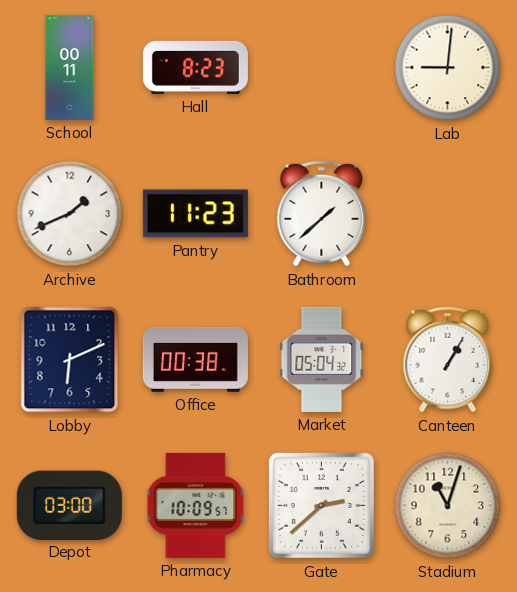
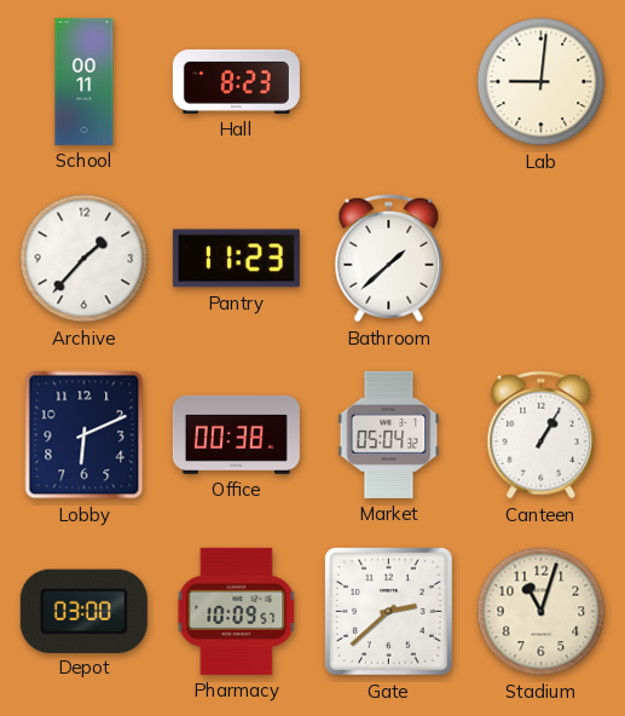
Archive: 1:41 -> 1:37
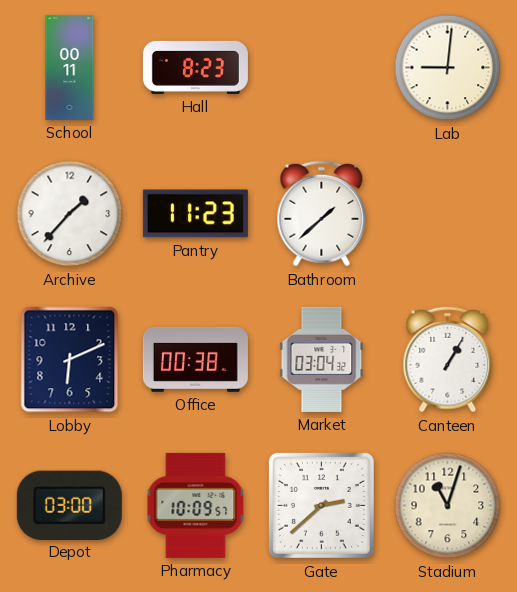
Market: 05:04 -> 03:04
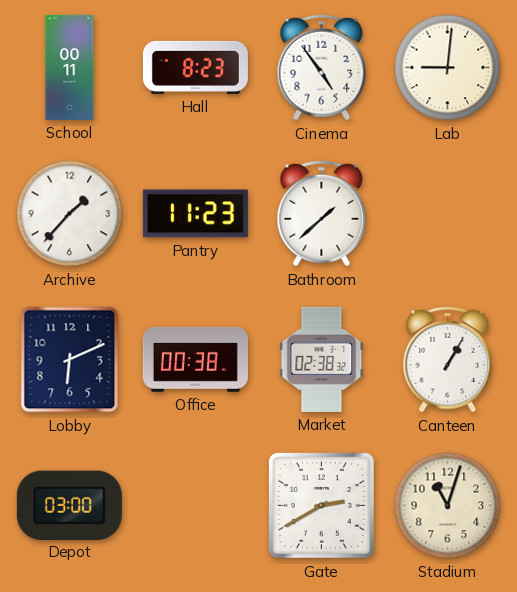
Cinema: none -> 4:54
Market: 03:04 -> 02:38
Pharmacy: 10:09 -> none
Gate: 2:38 -> 2:40
